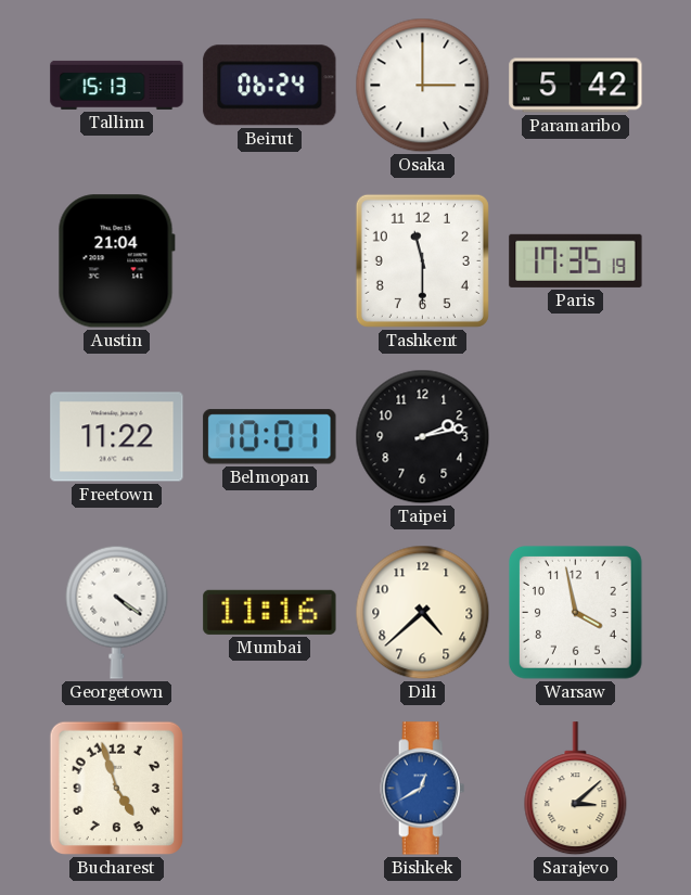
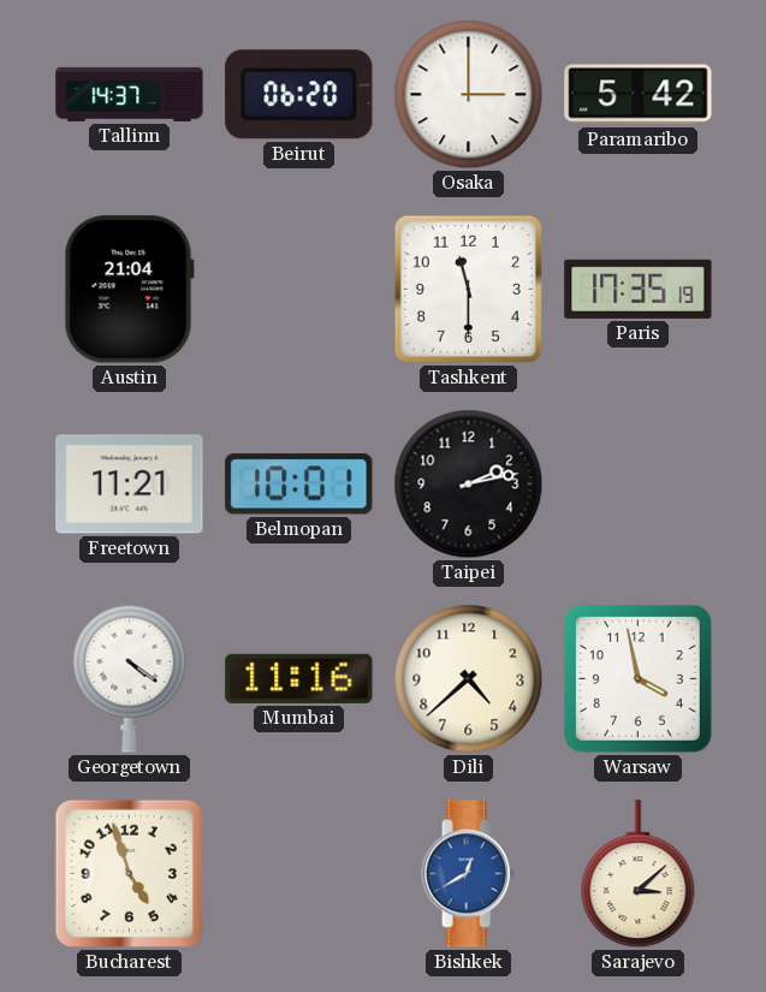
Tallinn: 15:13 -> 14:37
Beirut: 06:24 -> 06:20
Freetown: 11:22 -> 11:21
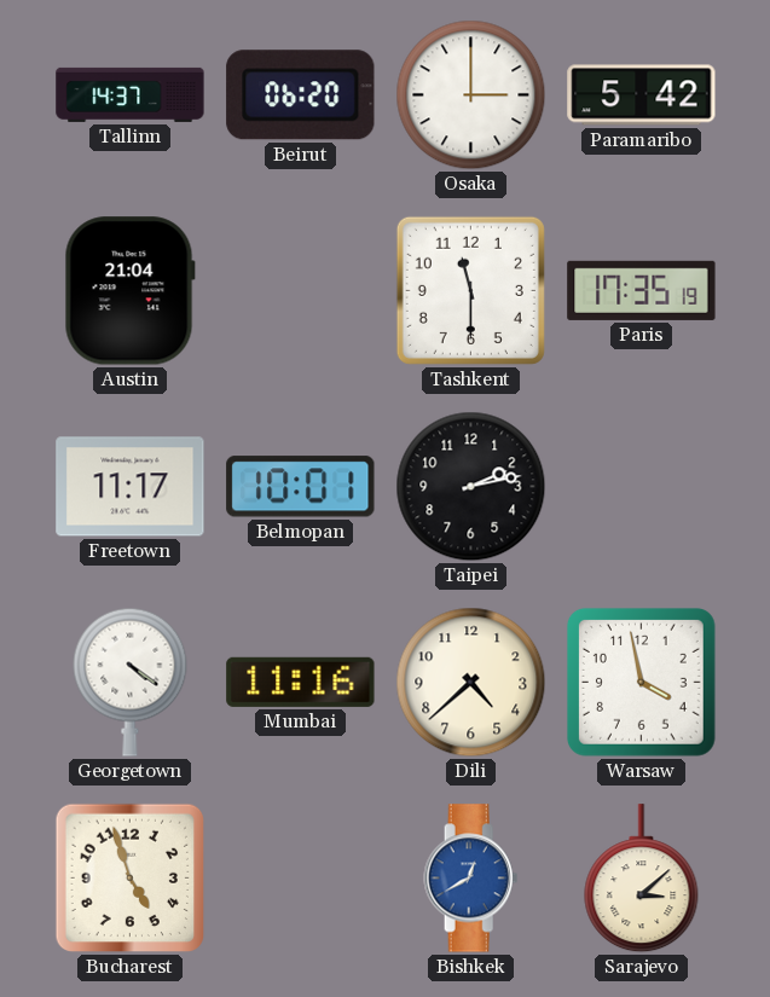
Freetown: 11:21 -> 11:17
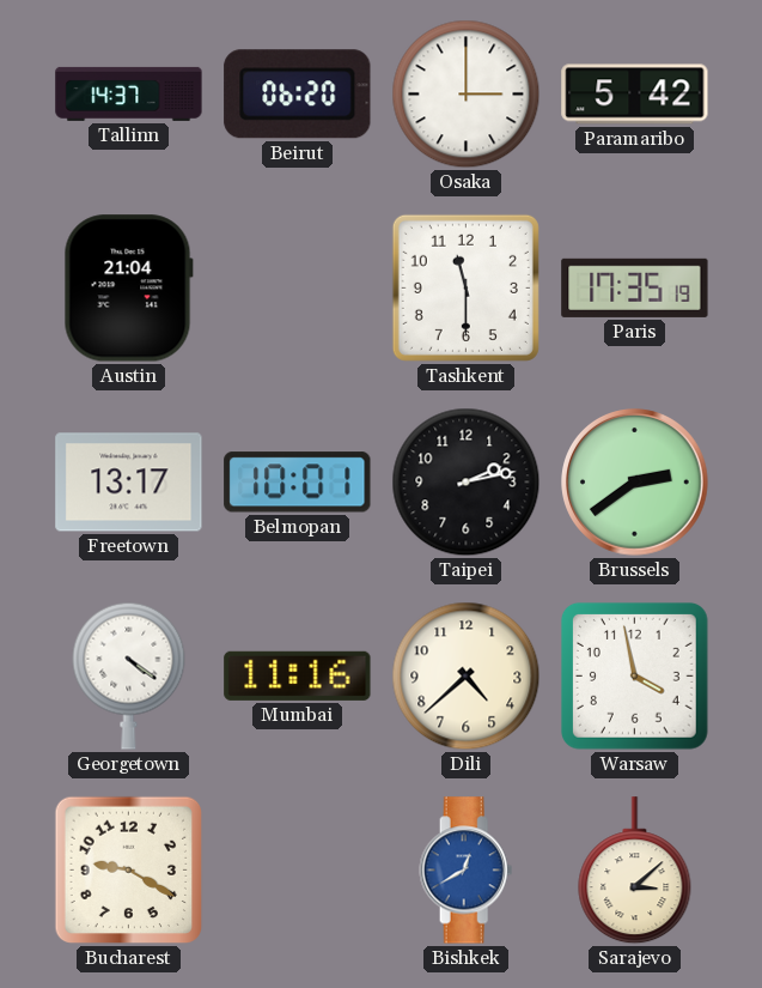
Freetown: 11:17 -> 13:17
Brussels: none -> 2:39
Bucharest: 4:57 -> 9:20
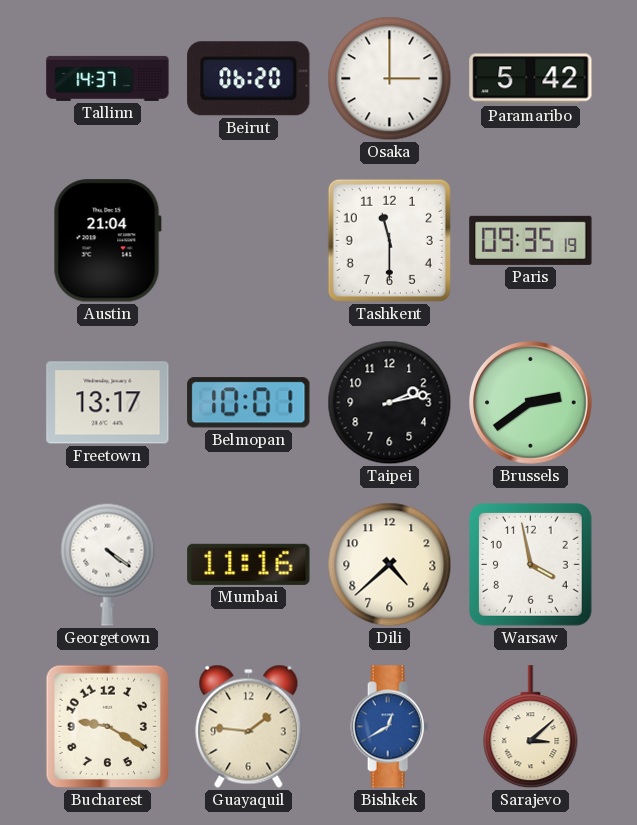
Paris: 17:35 -> 09:35
Guayaquil: none -> 1:46
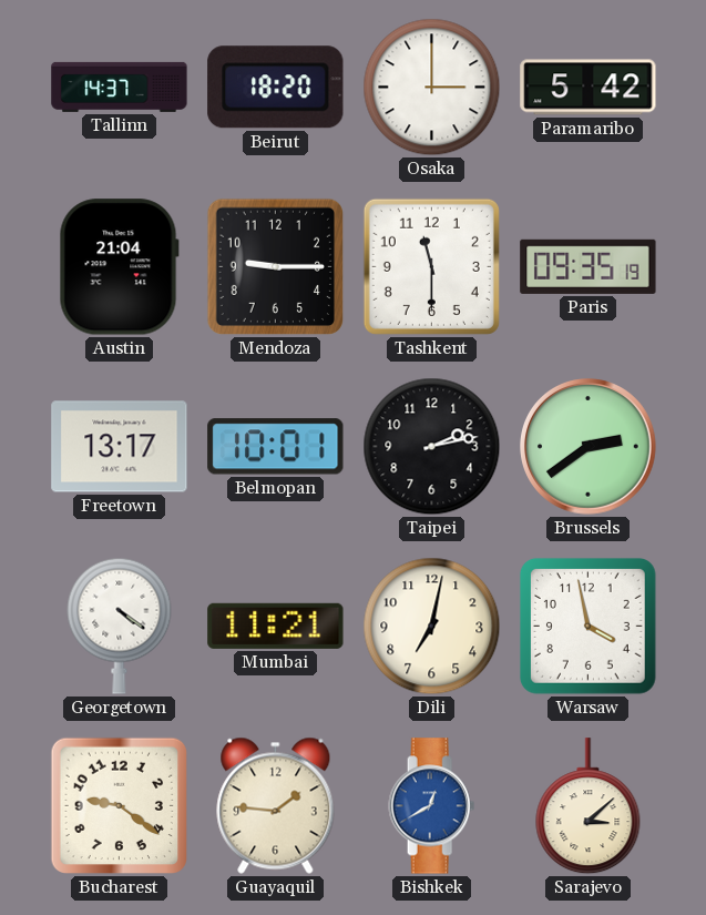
Beirut: 06:20 -> 18:20
Mendoza: none -> 9:15
Mumbai: 11:16 -> 11:21
Dili: 4:38 -> 7:02
Bucharest: 9:20 -> 9:21
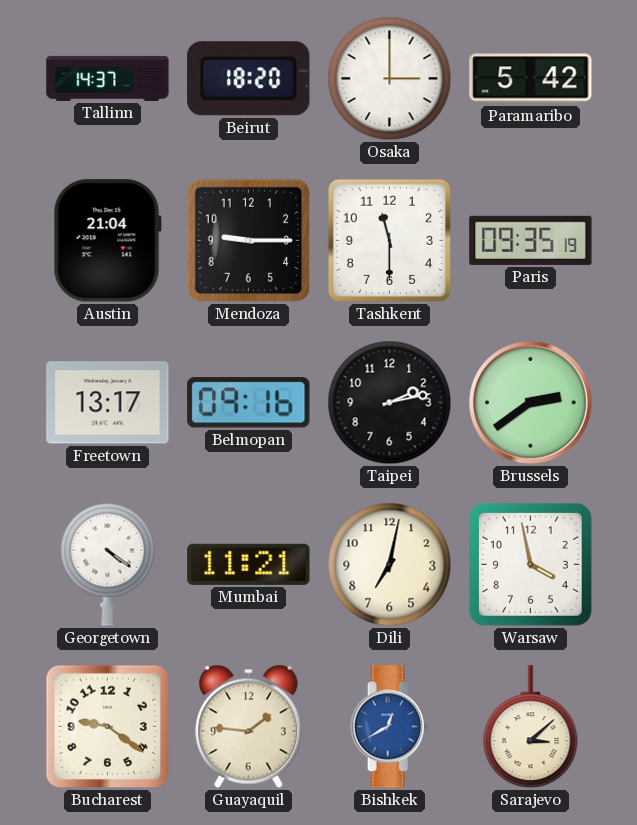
Belmopan: 10:01 -> 09:16
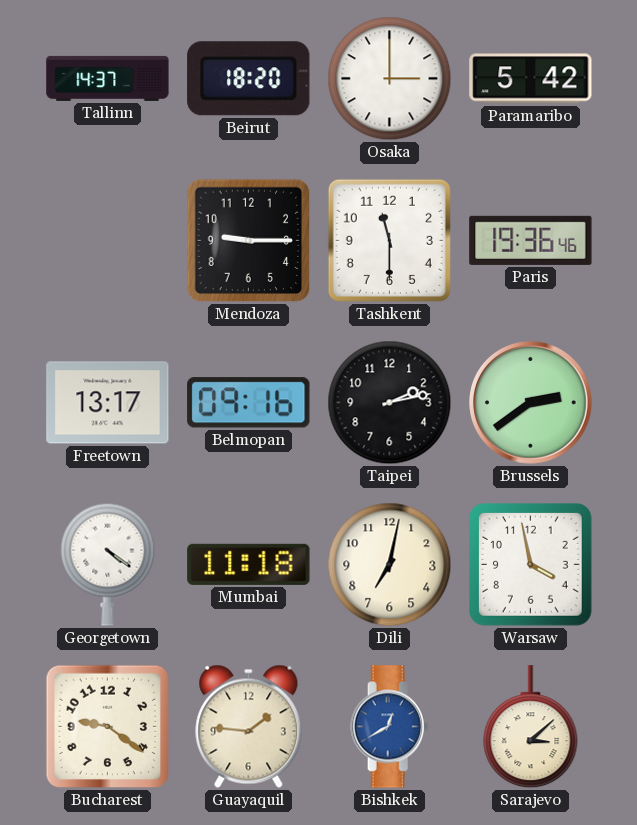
Austin: 21:04 -> none
Paris: 09:35 -> 19:36
Mumbai: 11:21 -> 11:18
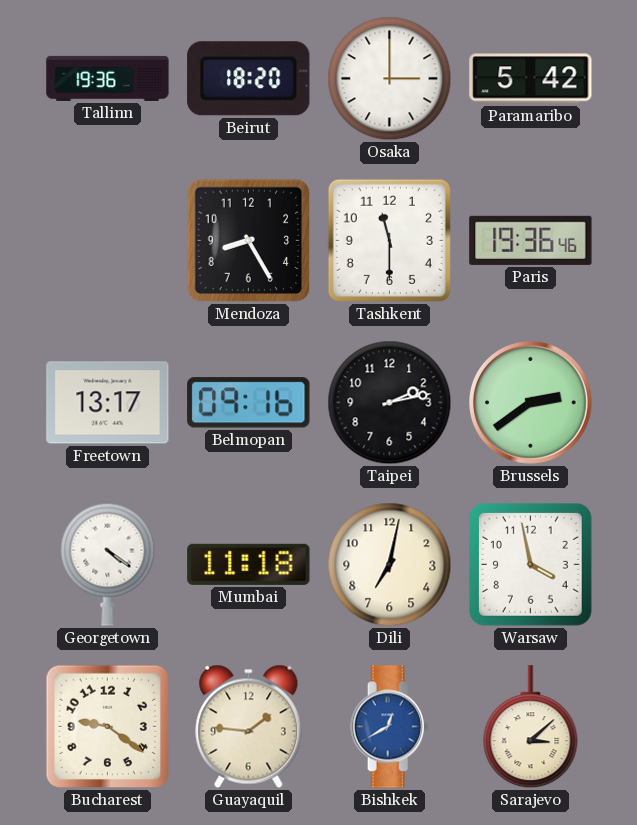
Tallinn: 14:37 -> 19:36
Mendoza: 9:15 -> 8:25
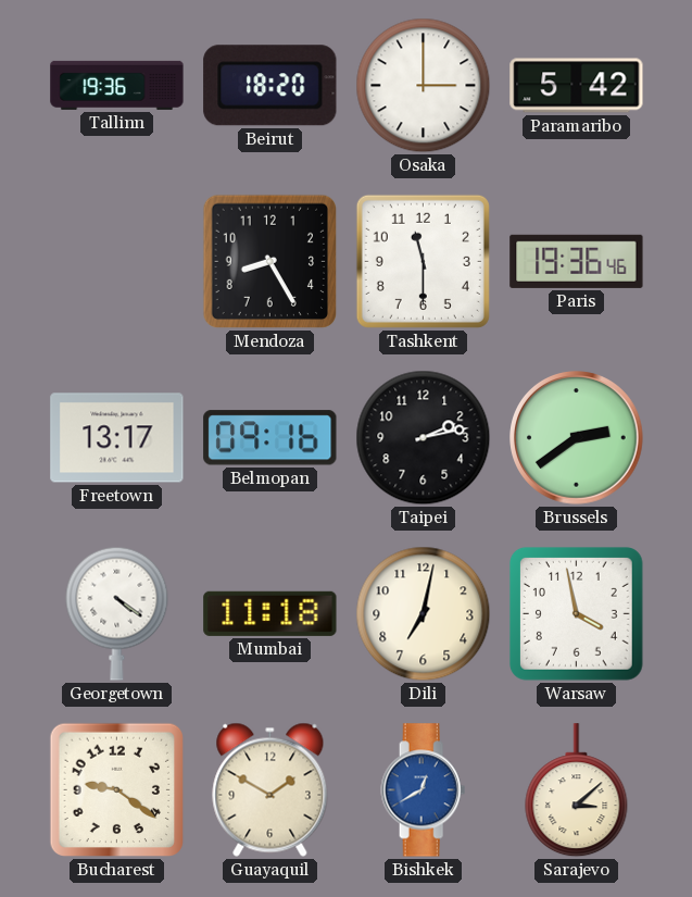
Guayaquil: 1:46 -> 1:50
